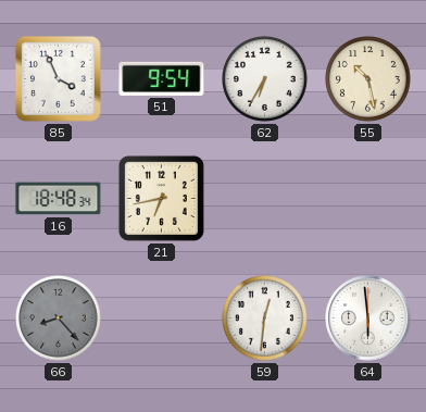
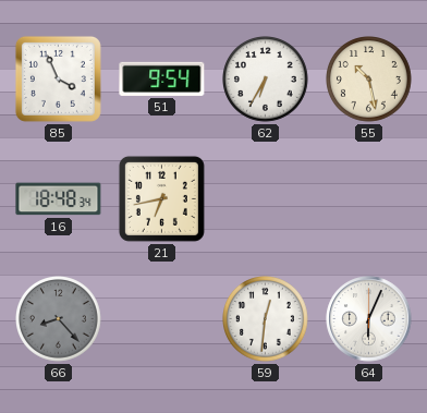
64: 5:59 -> 6:04
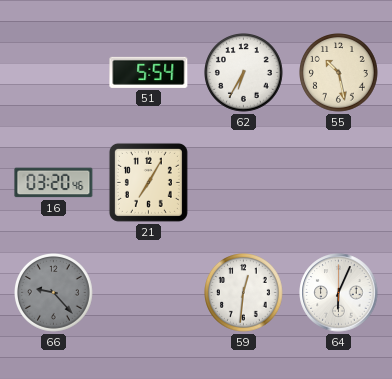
85: 3:56 -> none
51: 9:54 -> 5:54
16: 18:48 -> 03:20
21: 6:43 -> 7:05
66: 8:23 -> 9:23
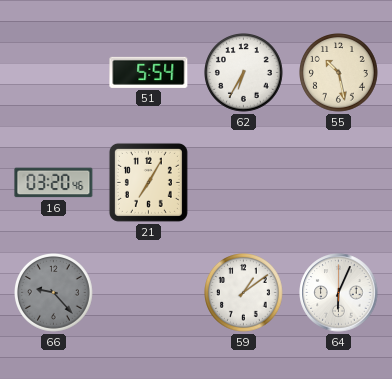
59: 12:31 -> 1:09
